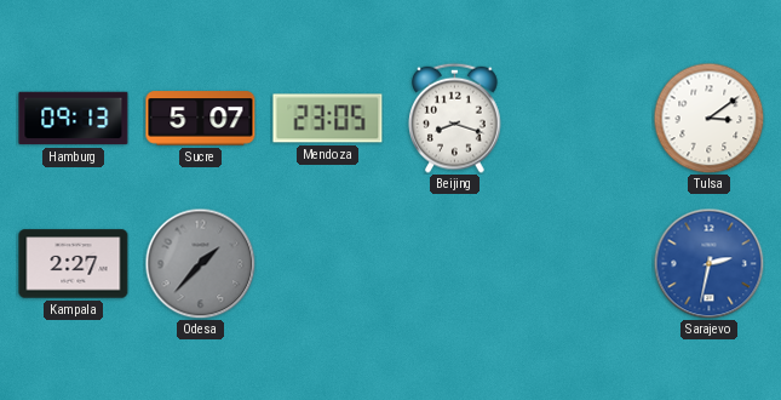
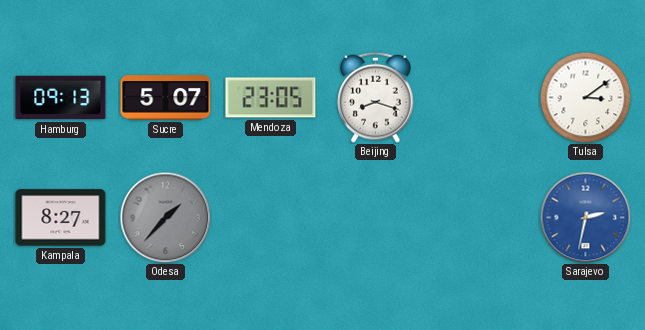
Kampala: 2:27 -> 8:27
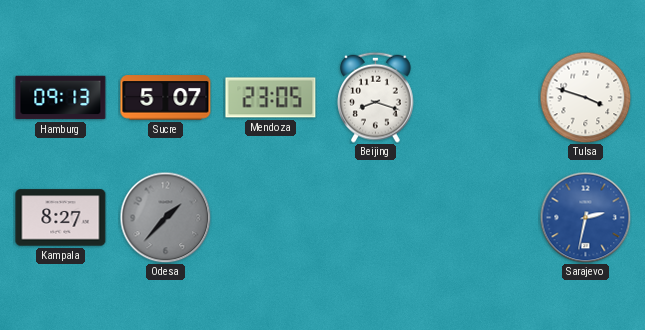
Tulsa: 3:09 -> 3:48
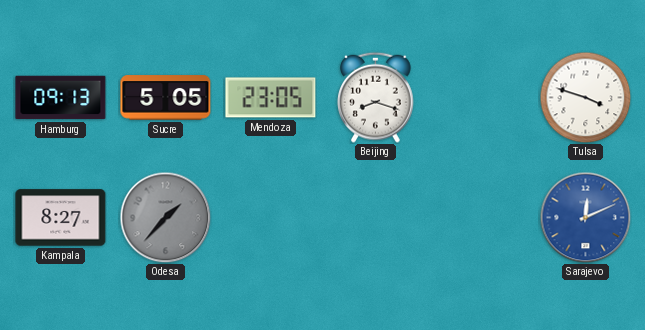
Sucre: 5:07 -> 5:05
Sarajevo: 2:32 -> 12:11
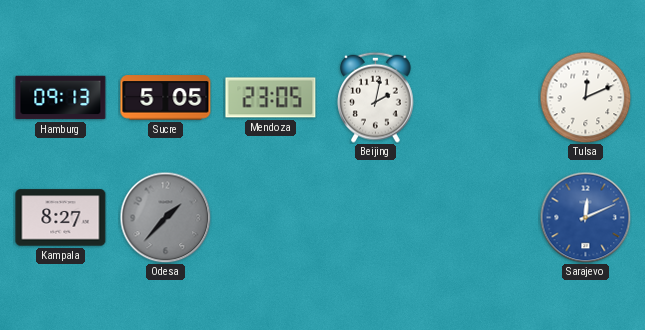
Beijing: 8:18 -> 2:02
Tulsa: 3:48 -> 12:11
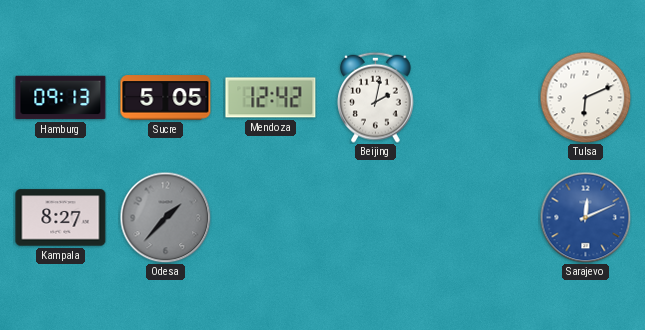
Mendoza: 23:05 -> 12:42
Tulsa: 12:11 -> 6:11
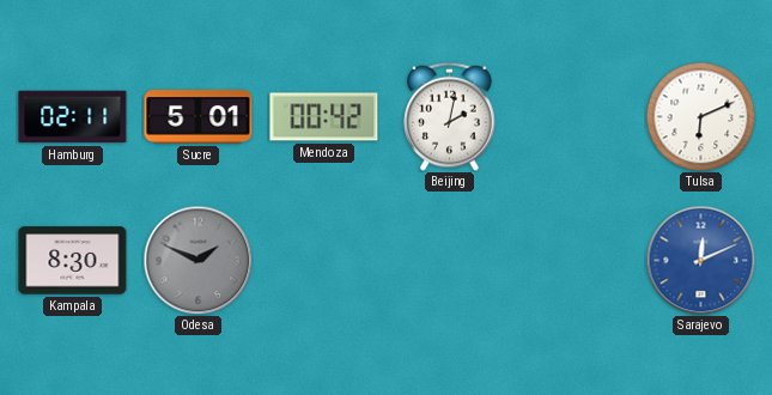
Hamburg: 09:13 -> 02:11
Sucre: 5:05 -> 5:01
Mendoza: 12:42 -> 00:42
Kampala: 8:27 -> 8:30
Odesa: 1:37 -> 1:49
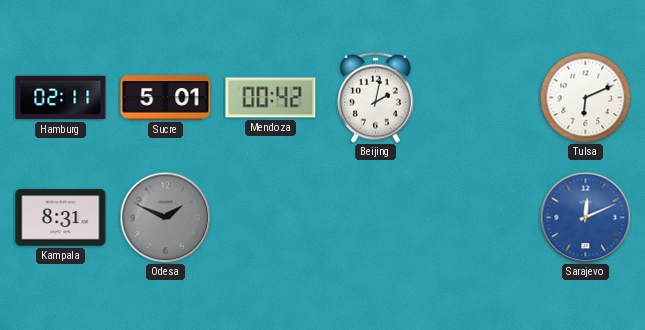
Kampala: 8:30 -> 8:31
